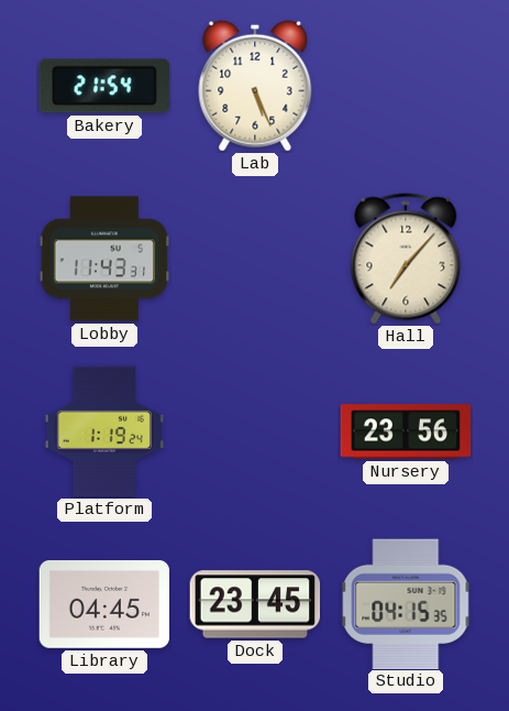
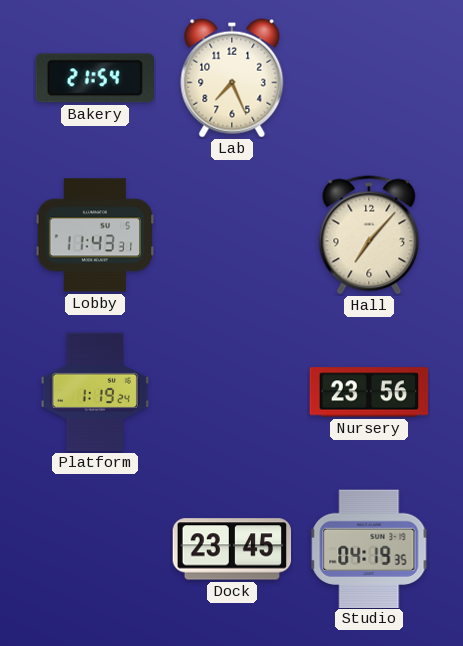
Lab: 5:26 -> 7:26
Library: 04:45 -> none
Studio: 04:15 -> 04:19
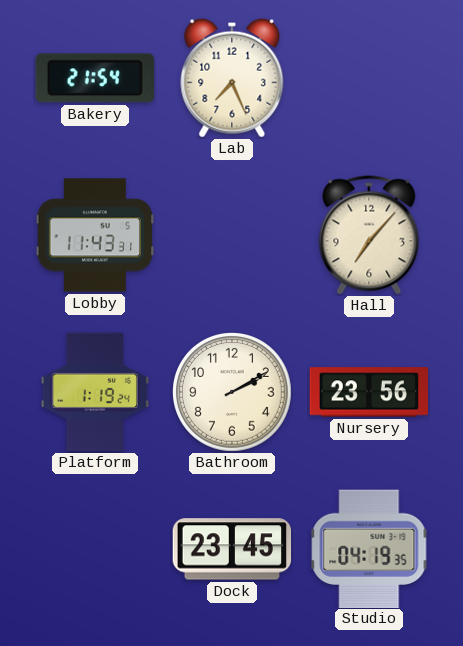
Bathroom: none -> 2:10
